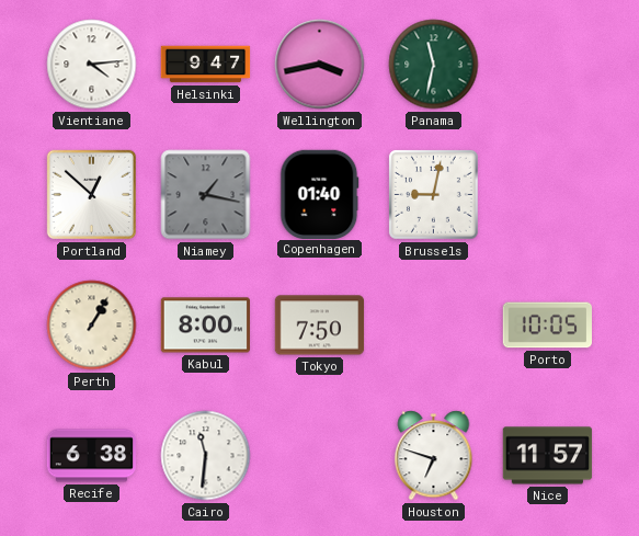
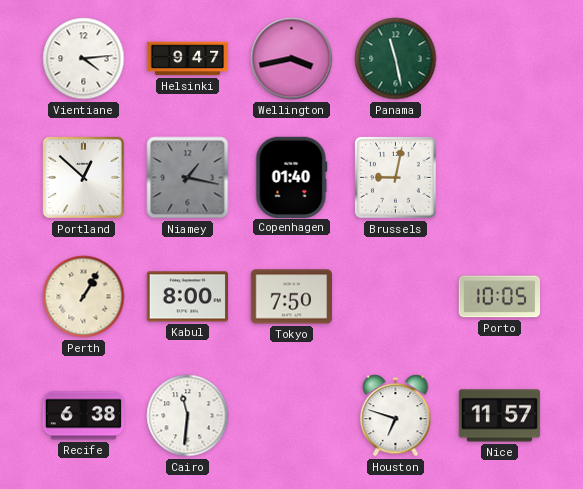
Panama: 11:32 -> 11:28
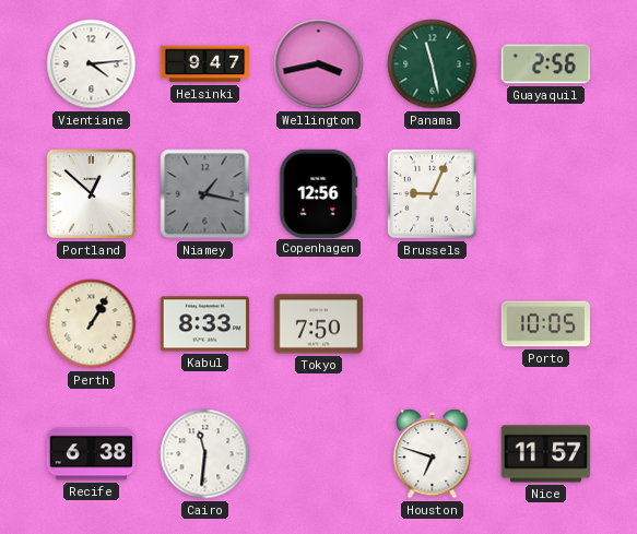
Guayaquil: none -> 2:56
Copenhagen: 01:40 -> 12:56
Brussels: 9:02 -> 9:04
Kabul: 8:00 -> 8:33
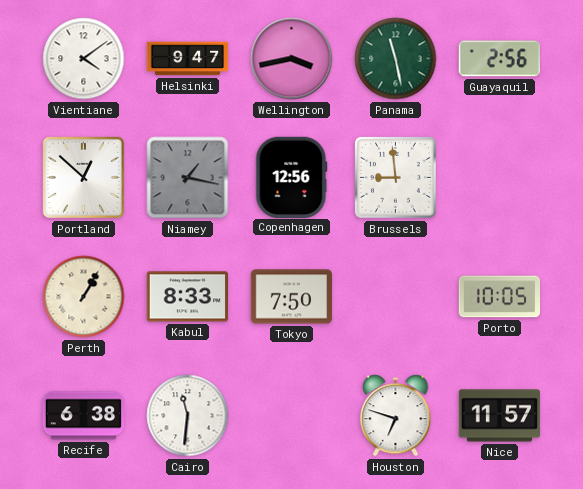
Vientiane: 4:14 -> 4:09
Brussels: 9:04 -> 8:59
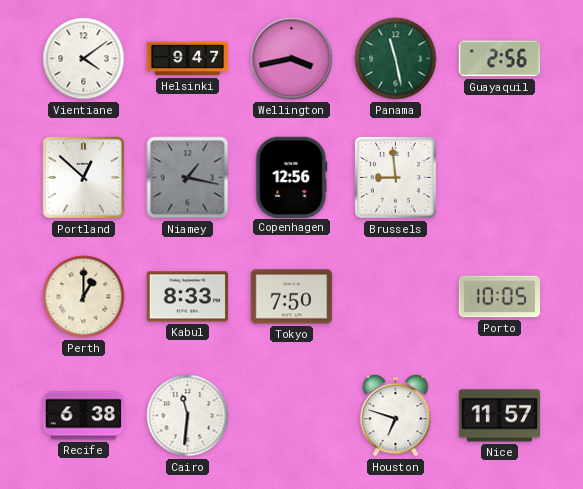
Perth: 1:05 -> 1:00
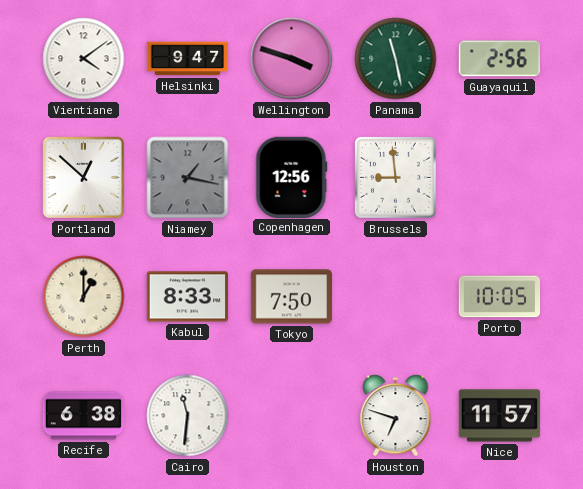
Wellington: 3:43 -> 3:48
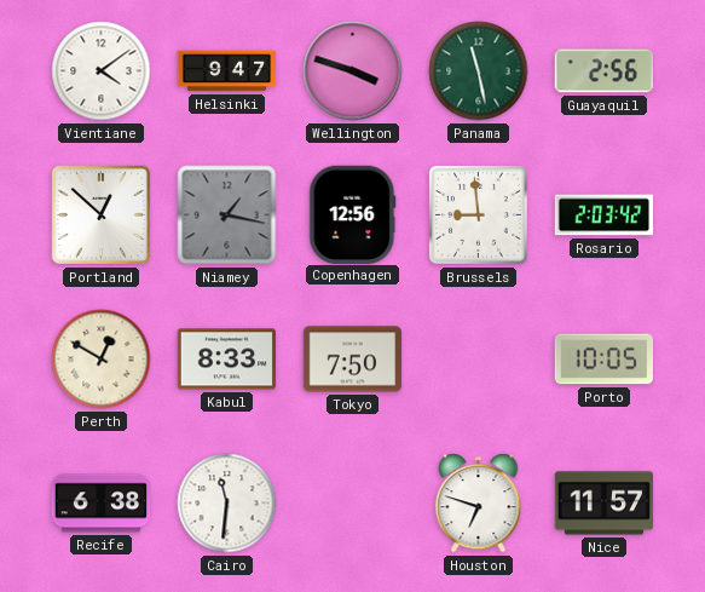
Rosario: none -> 2:03
Perth: 1:00 -> 12:50
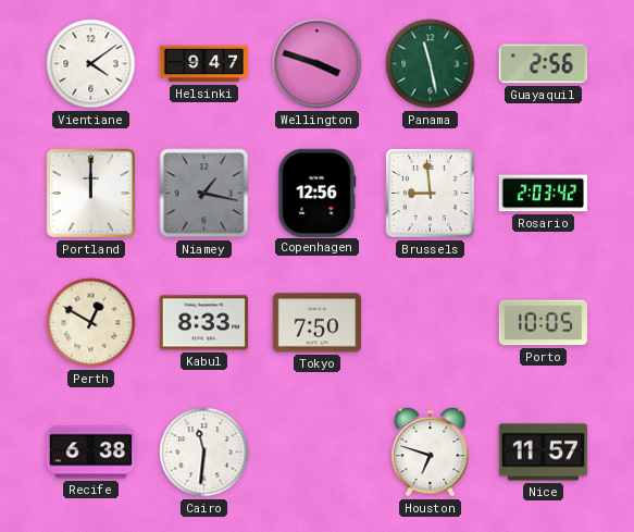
Portland: 12:52 -> 12:00
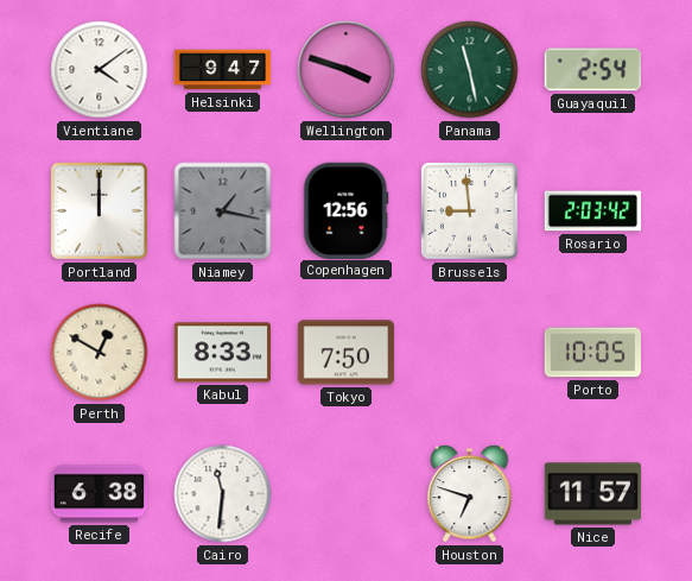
Guayaquil: 2:56 -> 2:54
